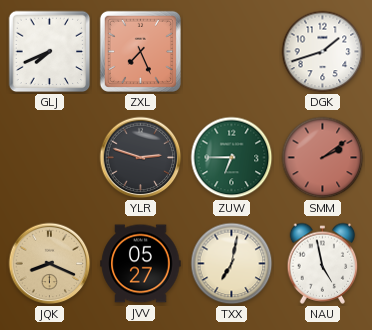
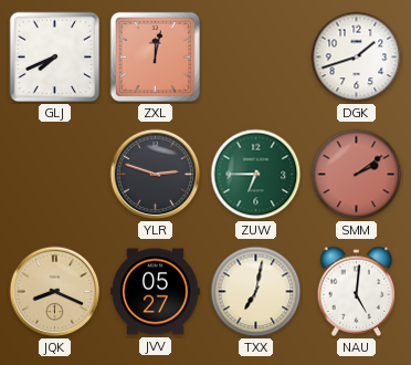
ZXL: 7:26 -> 12:02
NAU: 4:58 -> 5:01
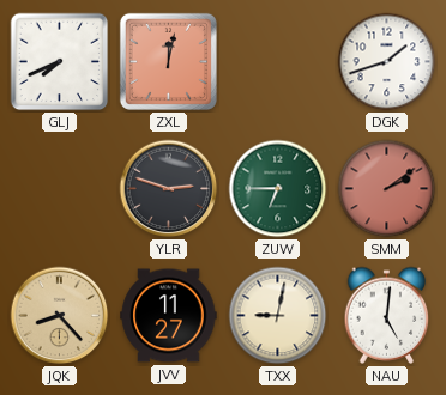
JQK: 8:19 -> 8:23
JVV: 05:27 -> 11:27
TXX: 7:02 -> 9:02
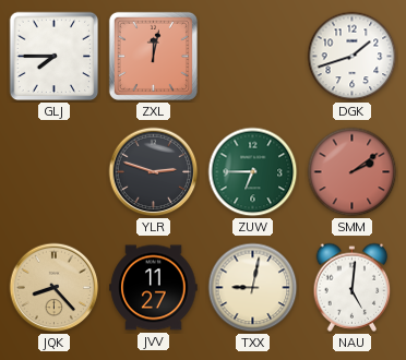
GLJ: 7:41 -> 7:45
